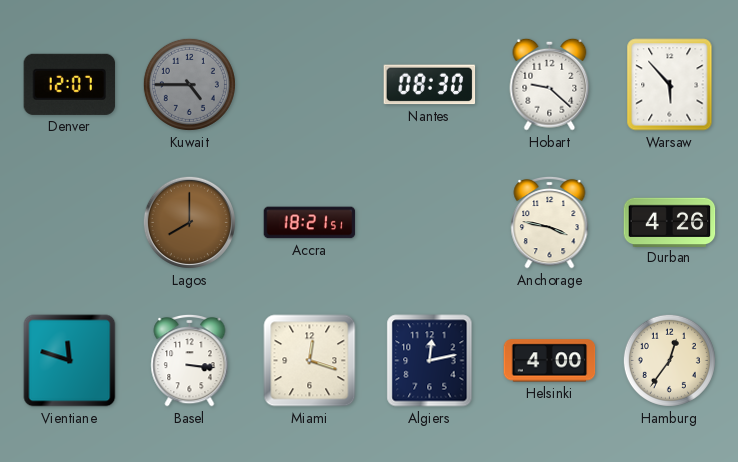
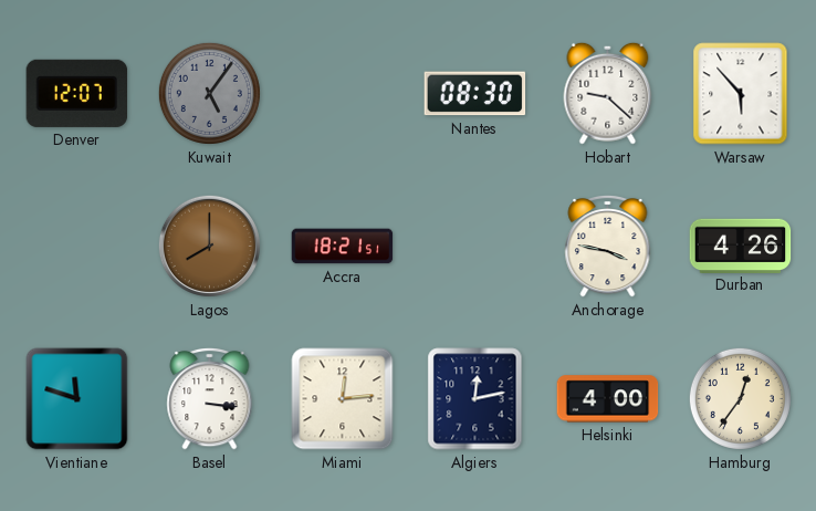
Kuwait: 4:45 -> 5:06
Miami: 12:18 -> 12:14
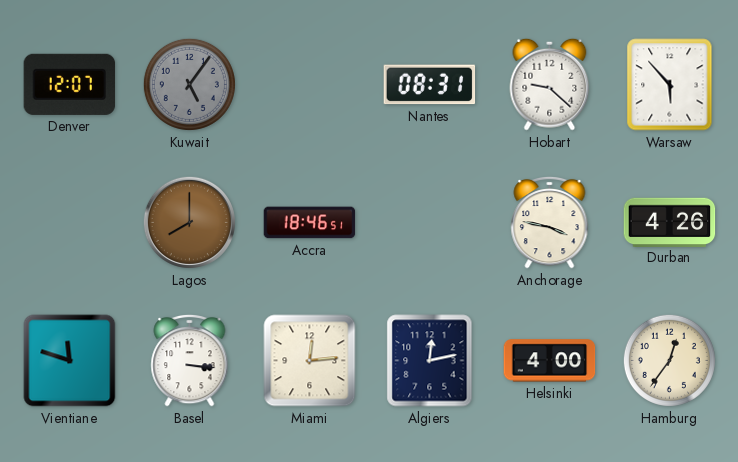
Nantes: 08:30 -> 08:31
Accra: 18:21 -> 18:46
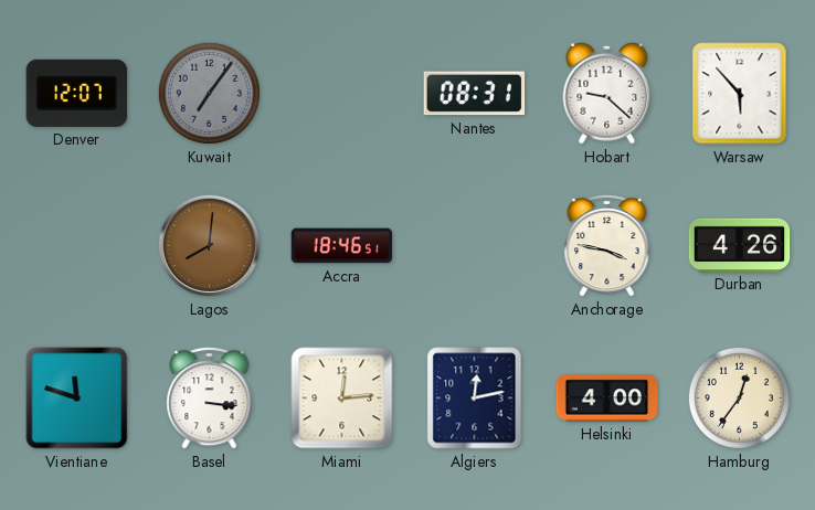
Kuwait: 5:06 -> 7:06
Lagos: 8:00 -> 8:01
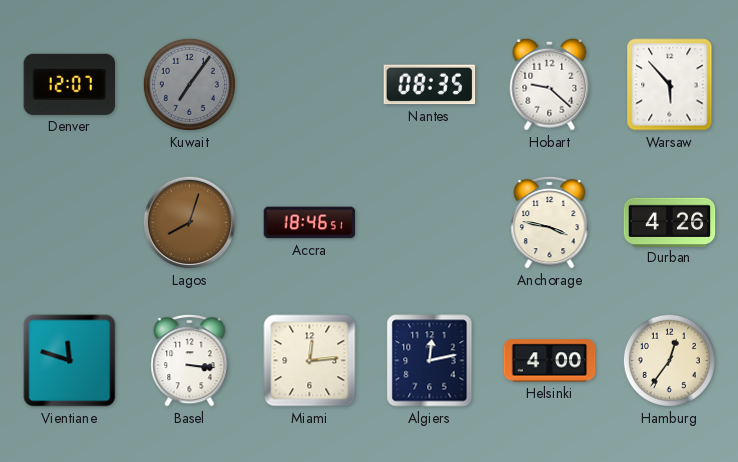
Nantes: 08:31 -> 08:35
Lagos: 8:01 -> 8:03
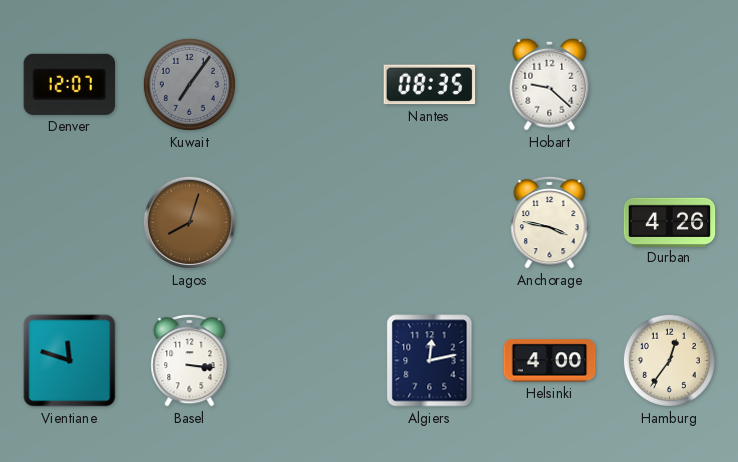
Warsaw: 5:53 -> none
Accra: 18:46 -> none
Miami: 12:14 -> none
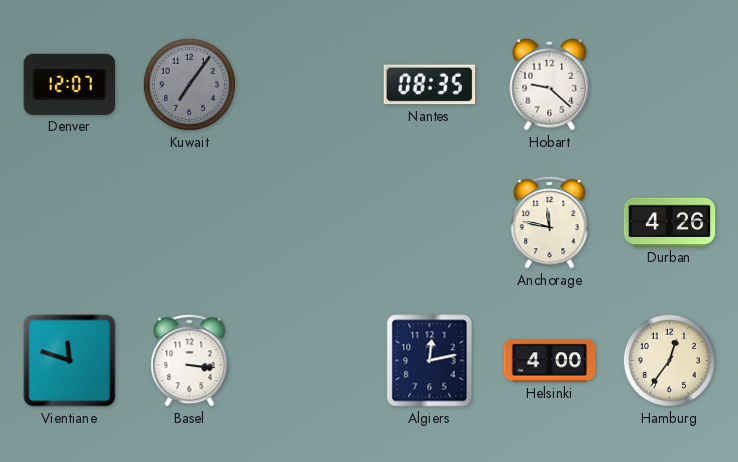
Lagos: 8:03 -> none
Anchorage: 3:47 -> 11:47
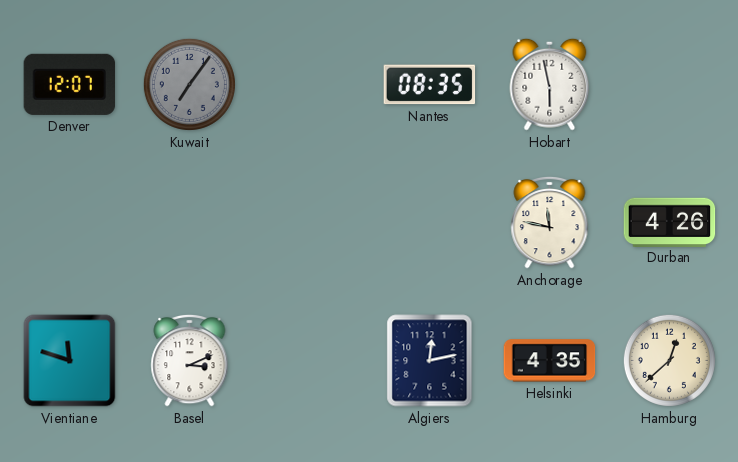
Hobart: 9:22 -> 5:58
Basel: 3:16 -> 3:11
Helsinki: 4:00 -> 4:35
Hamburg: 12:36 -> 12:38
